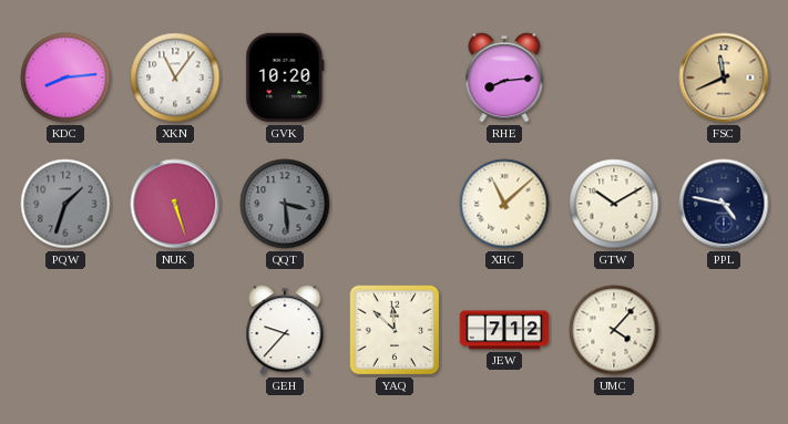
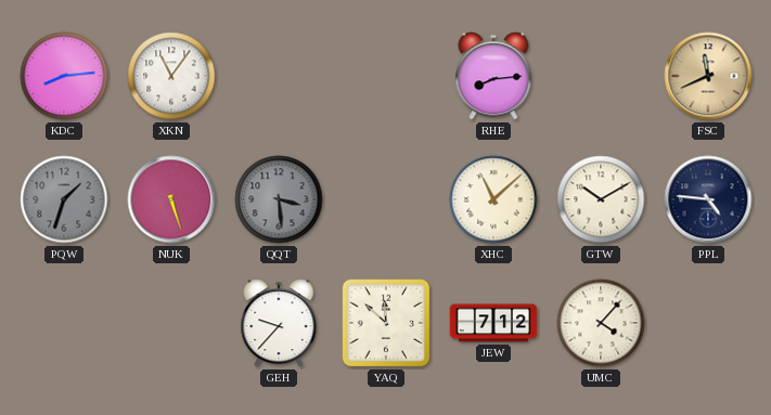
GVK: 10:20 -> none
PPL: 4:47 -> 4:46
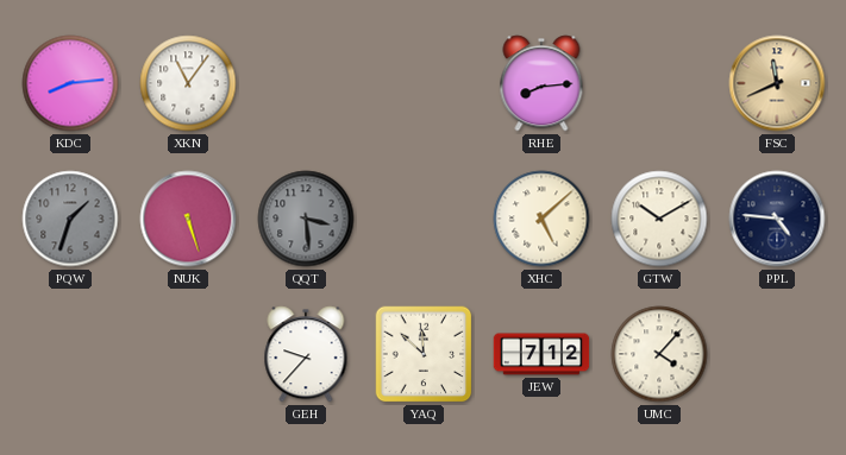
XHC: 11:08 -> 5:08
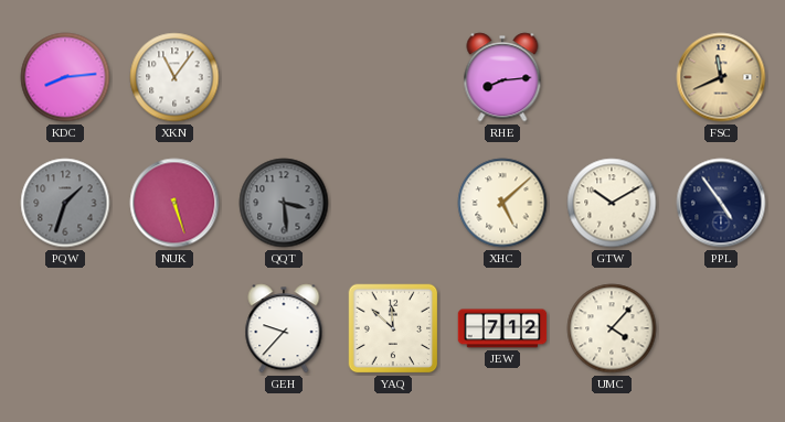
PPL: 4:46 -> 4:54
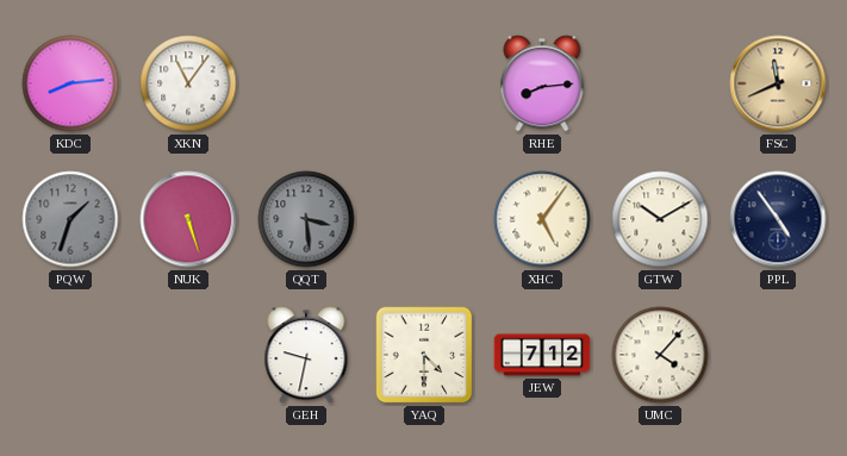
XHC: 5:08 -> 5:06
GEH: 9:37 -> 9:32
YAQ: 11:52 -> 4:30
